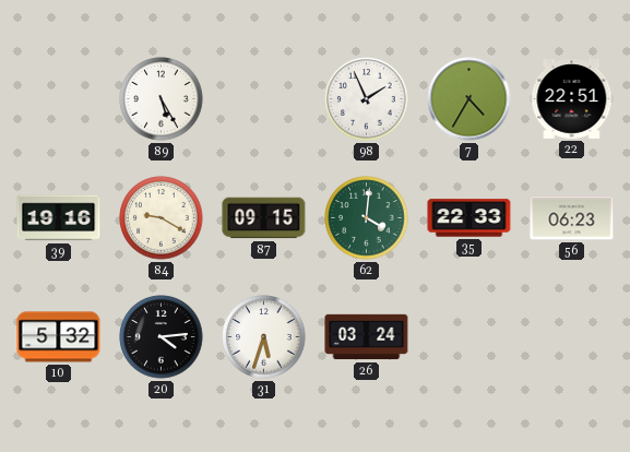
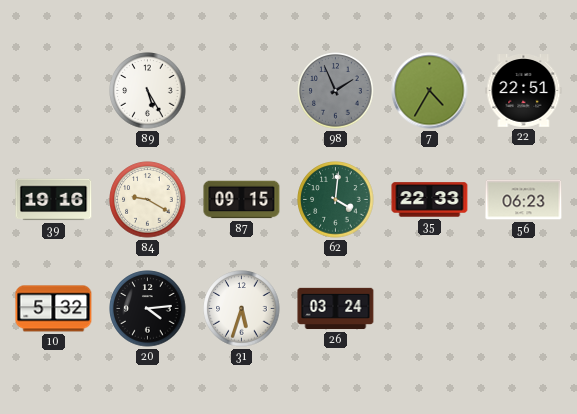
98 dial: white -> grey
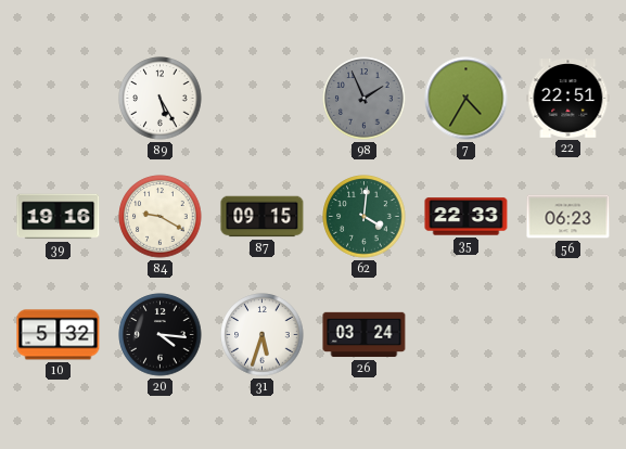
20: 4:14 -> 4:16
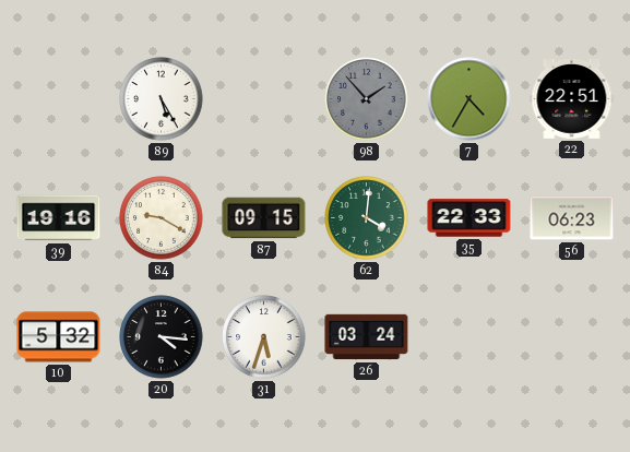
98: 1:56 -> 1:53
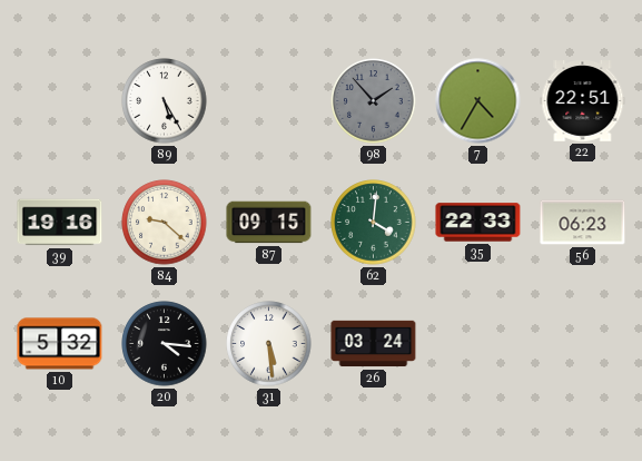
84: 9:20 -> 9:22
31: 5:33 -> 5:29
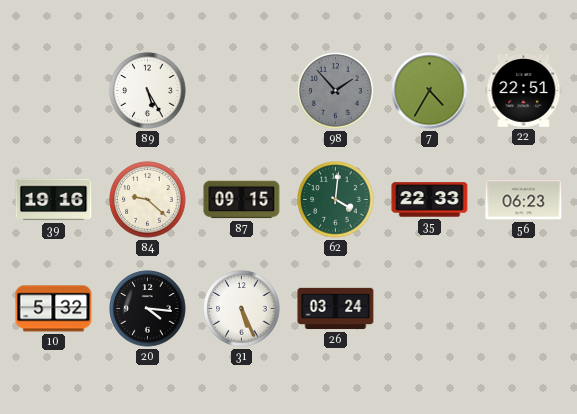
31: 5:29 -> 5:26
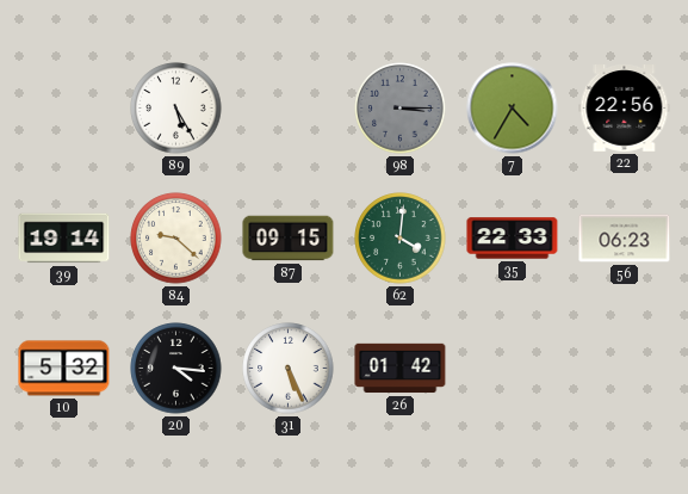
98: 1:53 -> 3:15
22: 22:51 -> 22:56
39: 19:16 -> 19:14
26: 03:24 -> 01:42
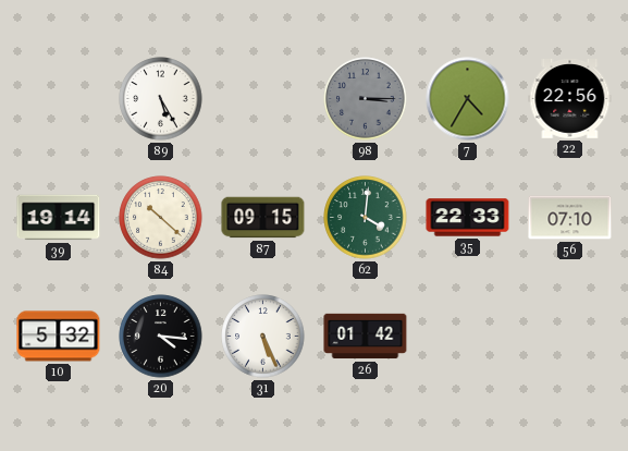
84: 9:22 -> 10:22
56: 06:23 -> 07:10
